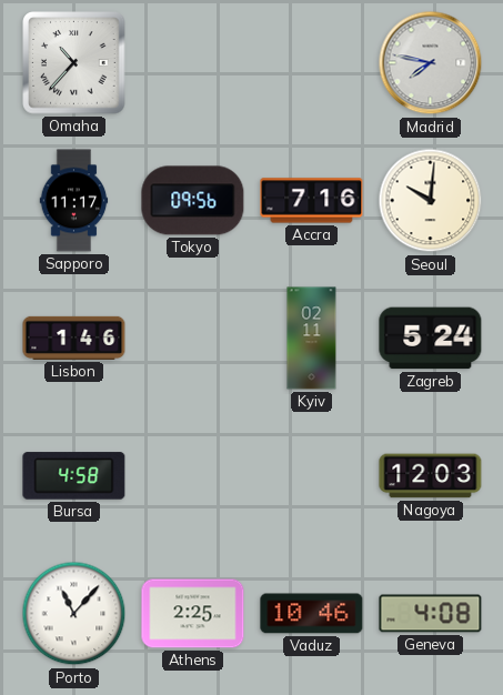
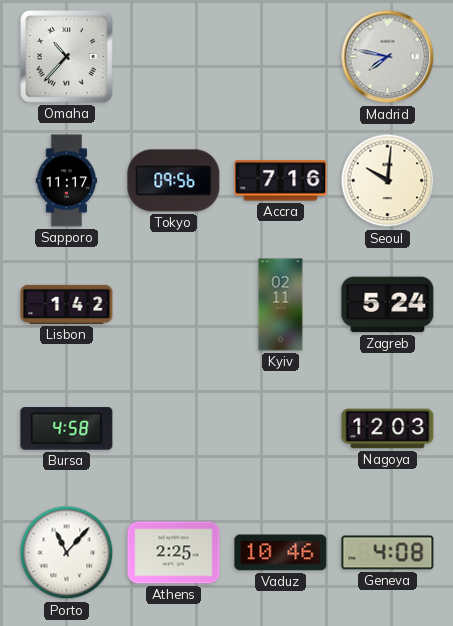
Lisbon: 1:46 -> 1:42
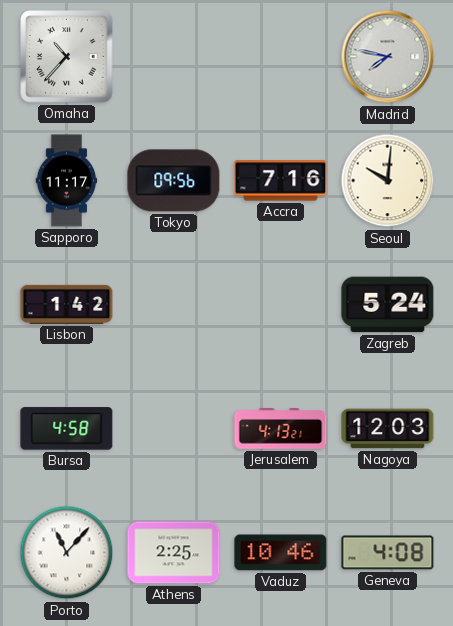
Kyiv: 02:11 -> none
Jerusalem: none -> 4:13
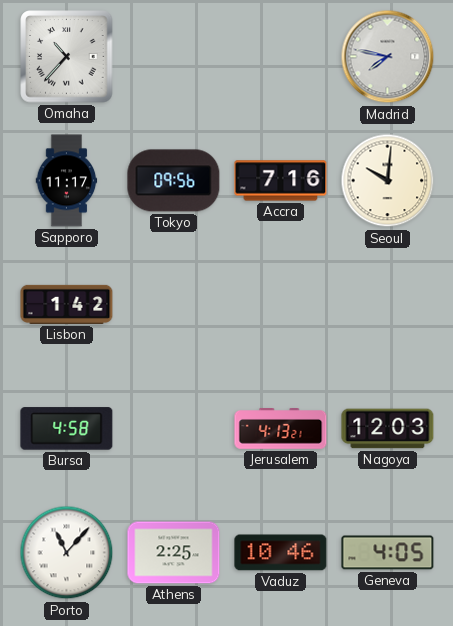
Zagreb: 5:24 -> none
Geneva: 4:08 -> 4:05
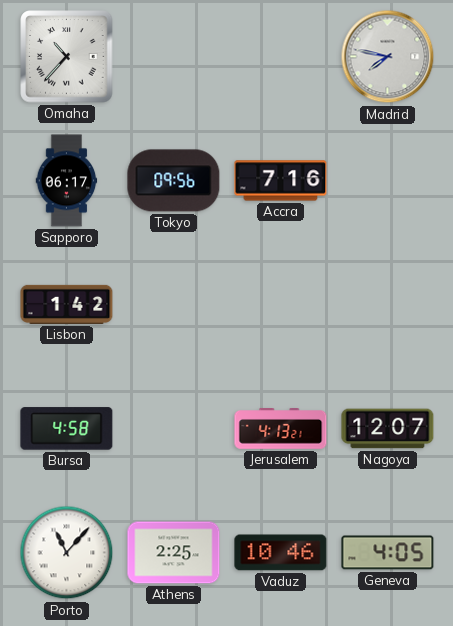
Sapporo: 11:17 -> 06:17
Seoul: 10:01 -> none
Nagoya: 12:03 -> 12:07
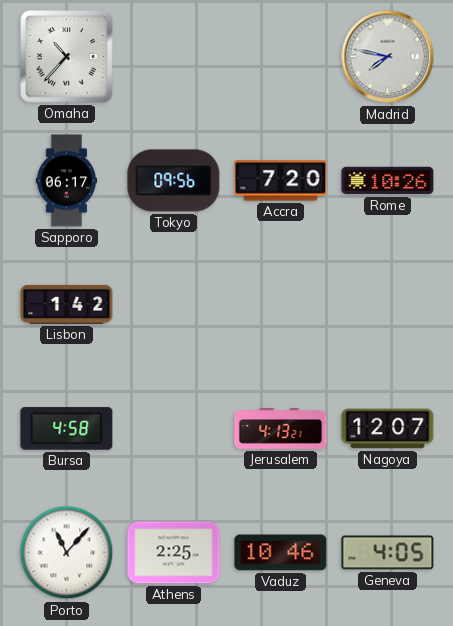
Accra: 7:16 -> 7:20
Rome: none -> 10:26
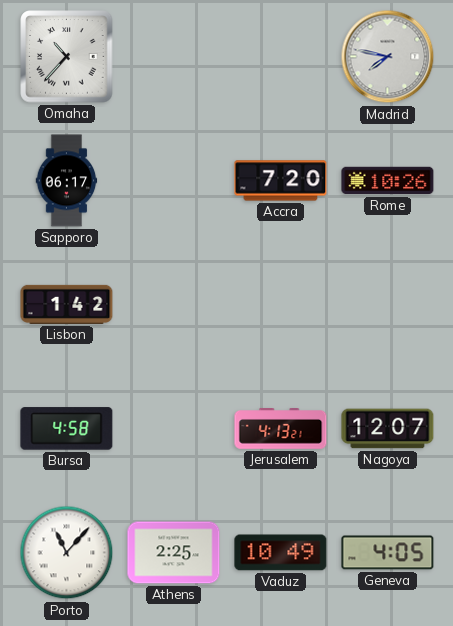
Tokyo: 09:56 -> none
Vaduz: 10:46 -> 10:49
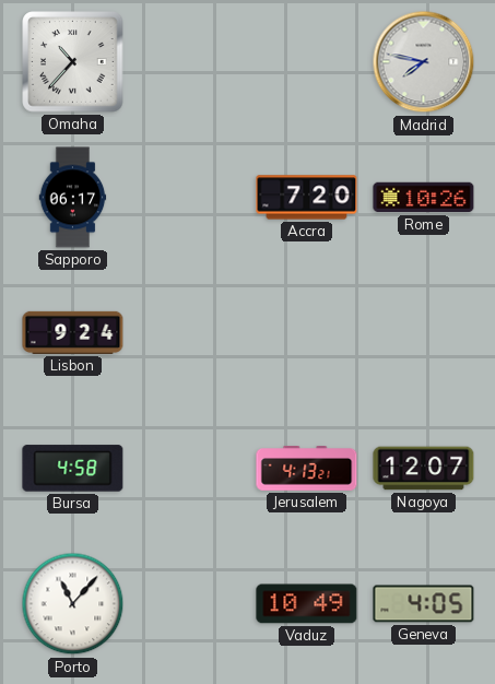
Lisbon: 1:42 -> 9:24
Athens: 2:25 -> none
